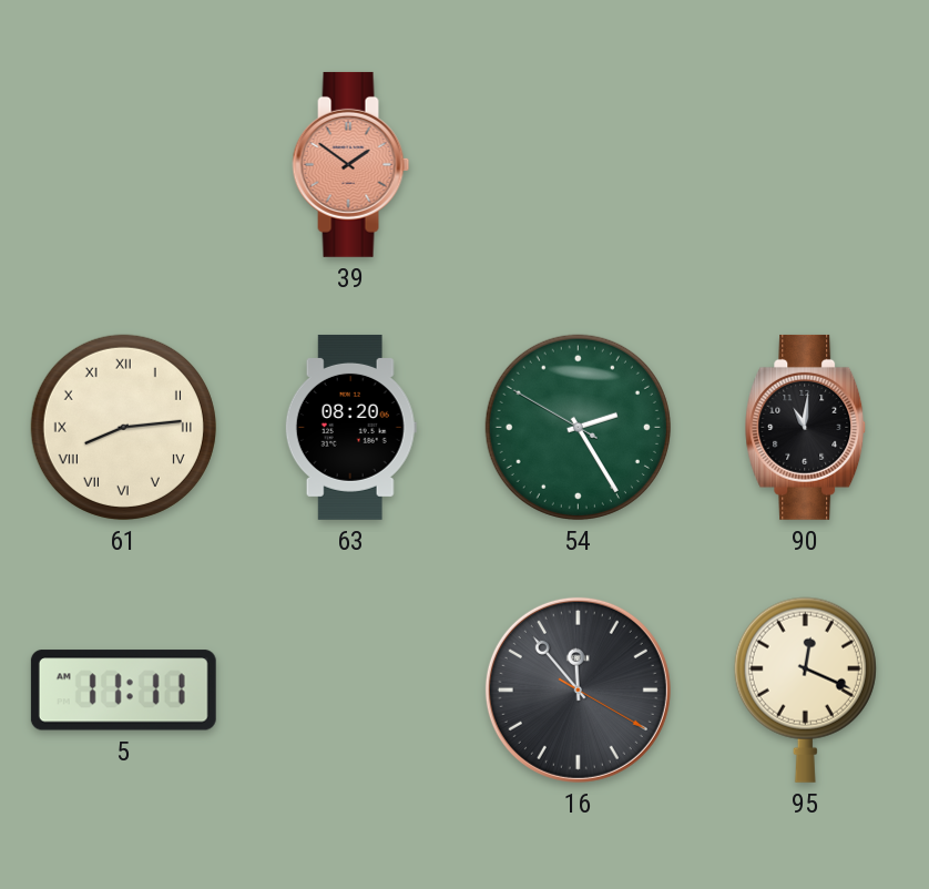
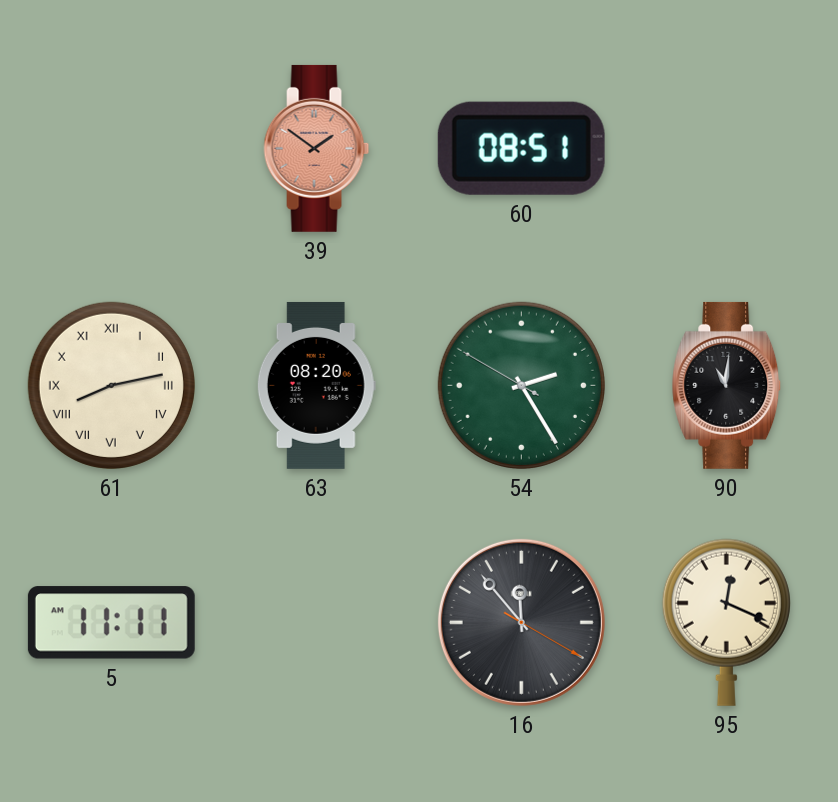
60: none -> 08:51
61: 8:14 -> 8:13
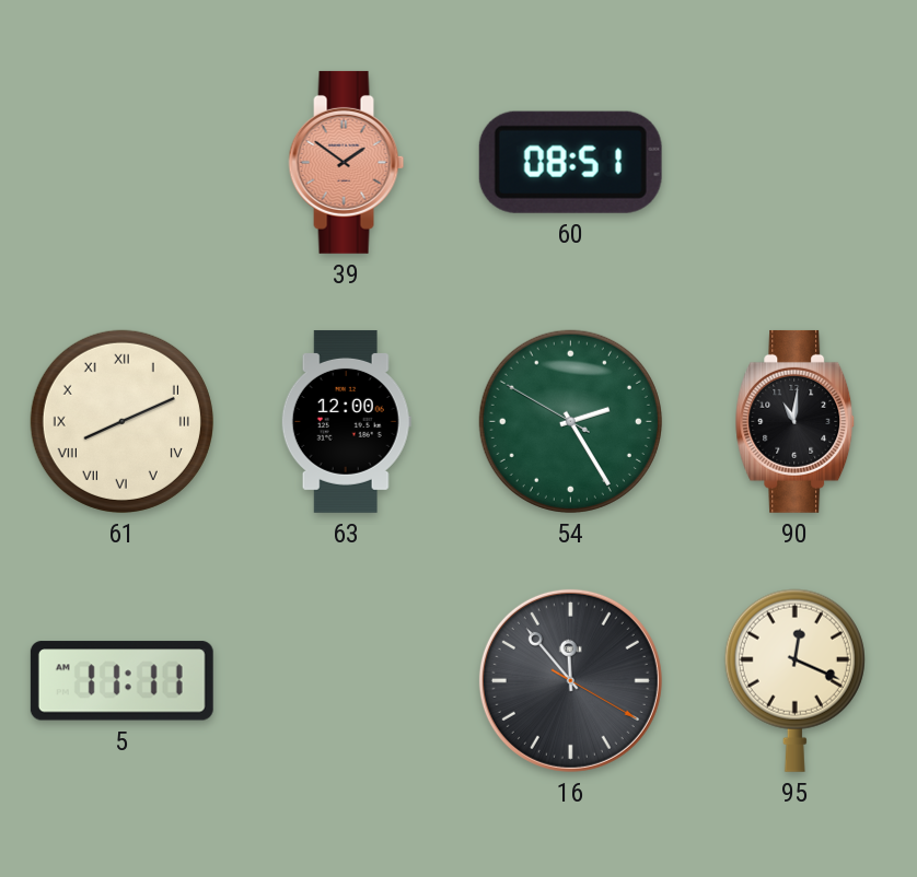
61: 8:13 -> 8:11
63: 08:20 -> 12:00
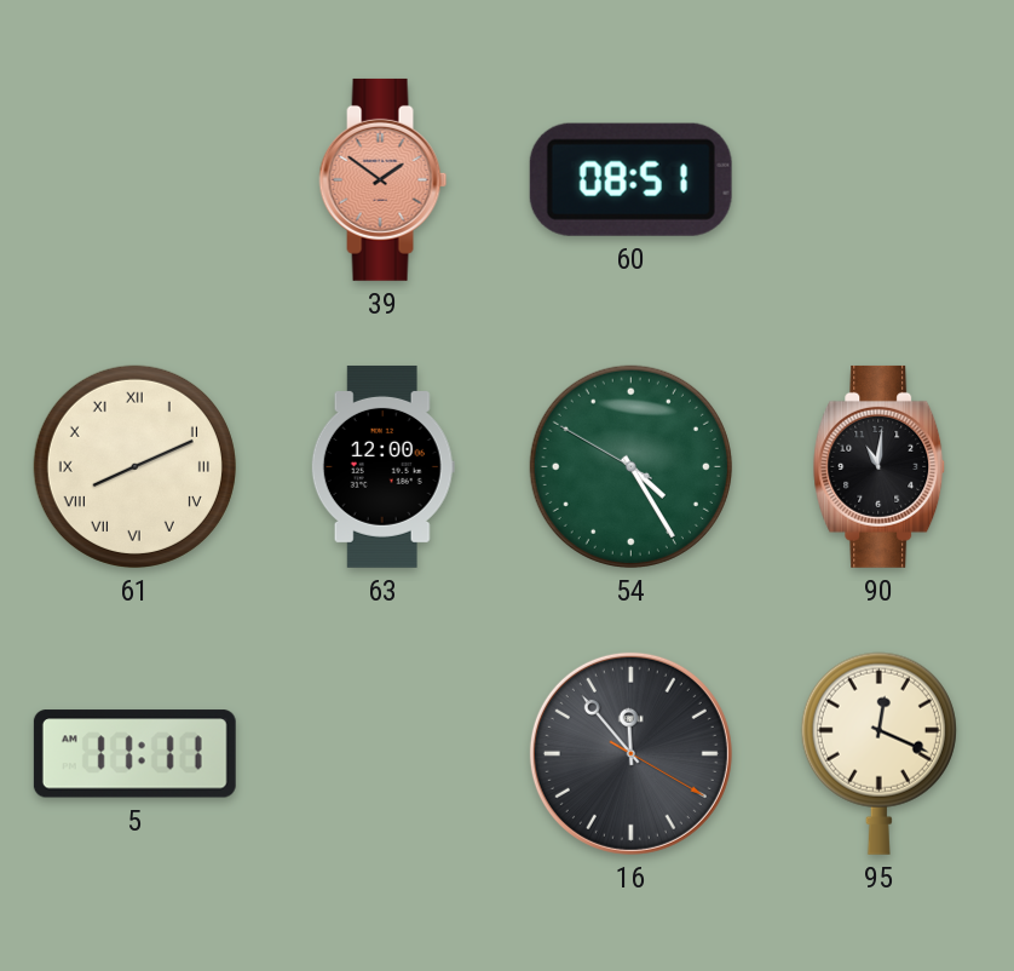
54: 2:24 -> 4:24
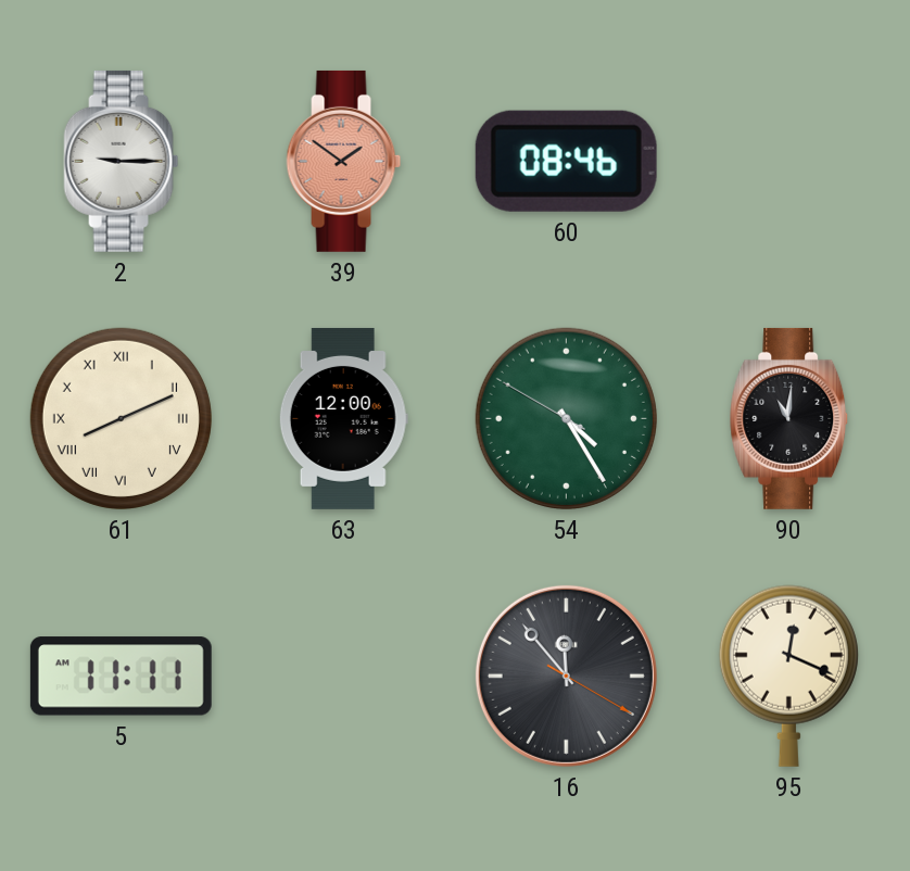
2: none -> 9:15
60: 08:51 -> 08:46
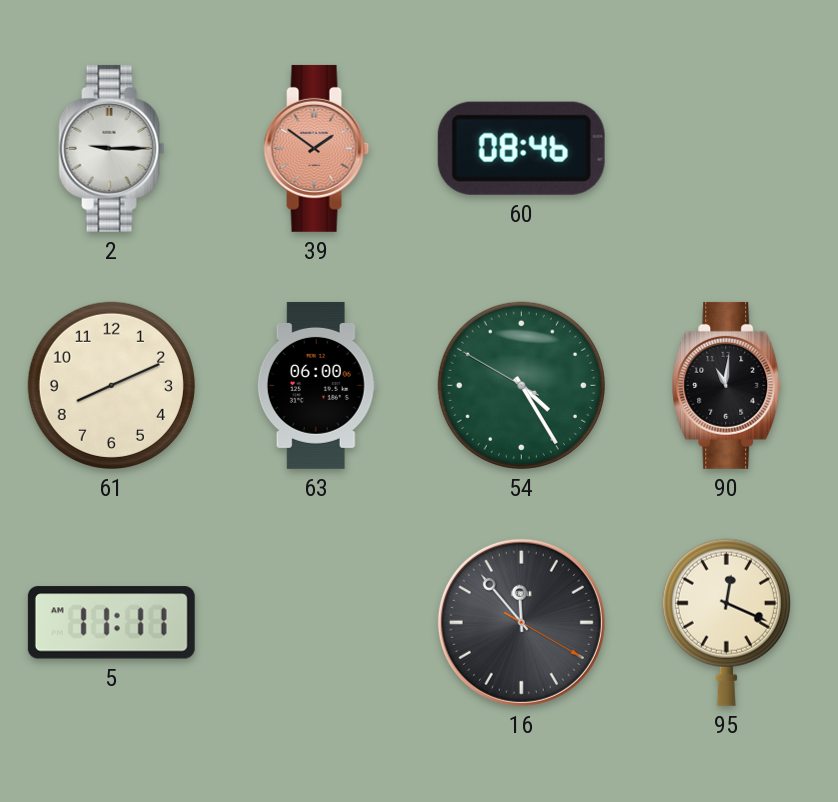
61 numerals: Roman -> Arabic
63: 12:00 -> 06:00
